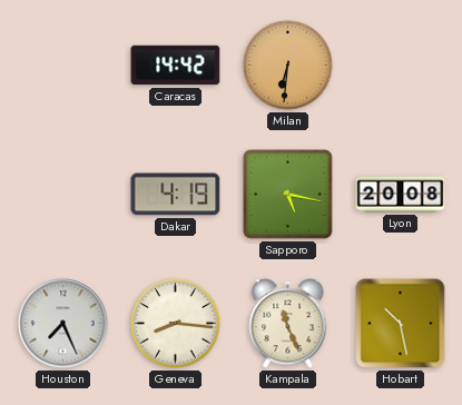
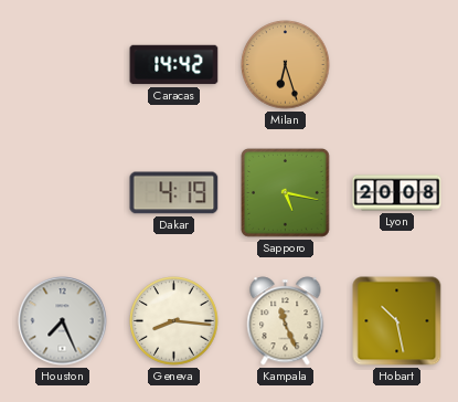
Milan: 6:31 -> 6:27
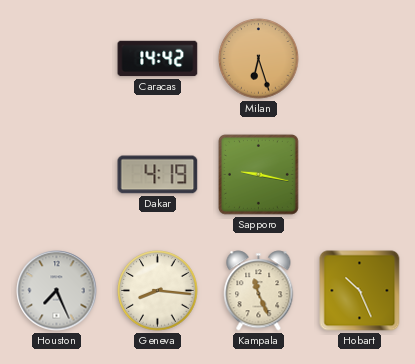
Sapporo: 5:17 -> 9:17
Lyon: 20:08 -> none
Hobart: 10:28 -> 10:26
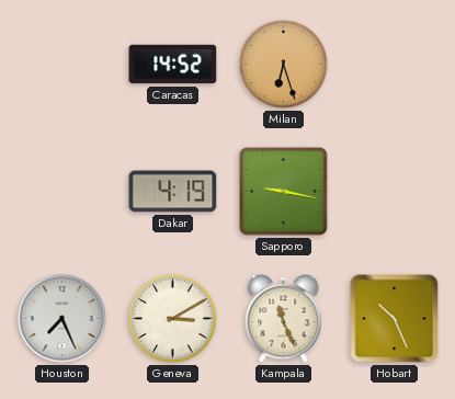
Caracas: 14:42 -> 14:52
Geneva: 8:16 -> 3:10
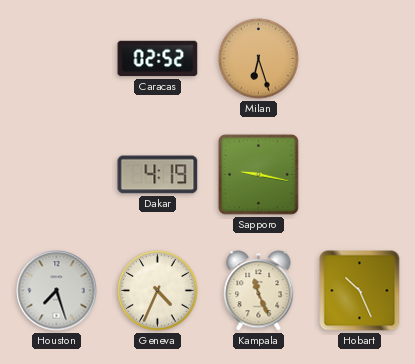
Caracas: 14:52 -> 02:52
Houston: 7:26 -> 7:27
Geneva: 3:10 -> 4:34
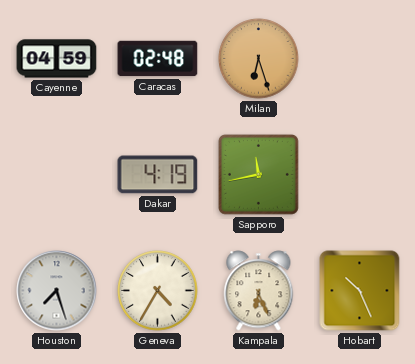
Cayenne: none -> 04:59
Caracas: 02:52 -> 02:48
Sapporo: 9:17 -> 11:43
Geneva: 4:34 -> 4:35
Kampala: 11:26 -> 6:26
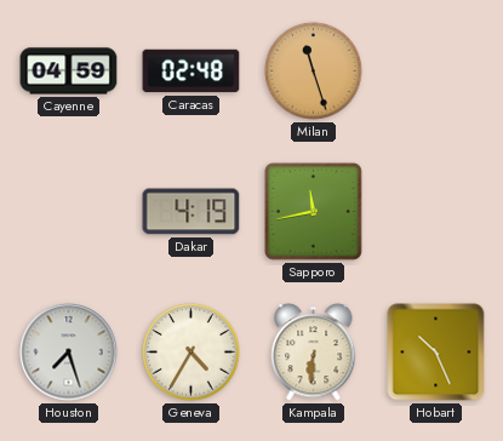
Milan: 6:27 -> 11:27
Kampala: 6:26 -> 6:31
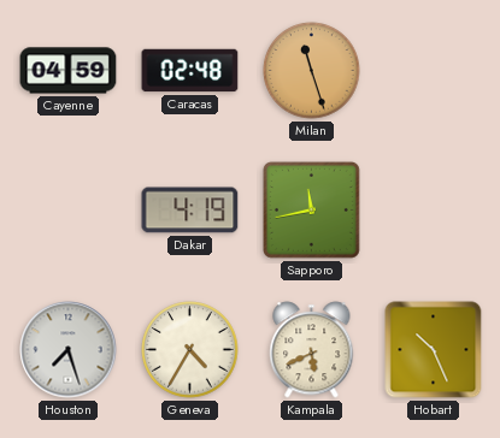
Kampala: 6:31 -> 5:41
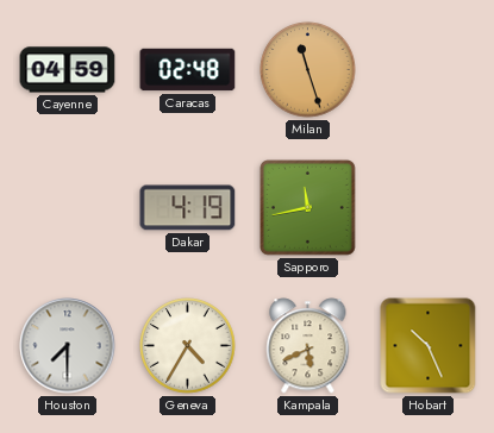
Houston: 7:27 -> 7:30
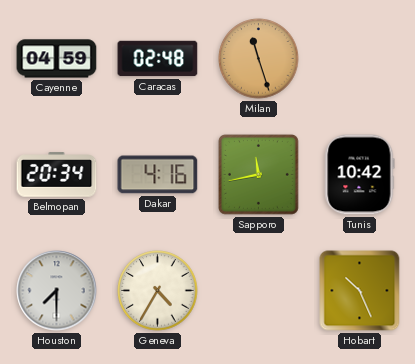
Belmopan: none -> 20:34
Dakar: 4:19 -> 4:16
Tunis: none -> 10:42
Kampala: 5:41 -> none
